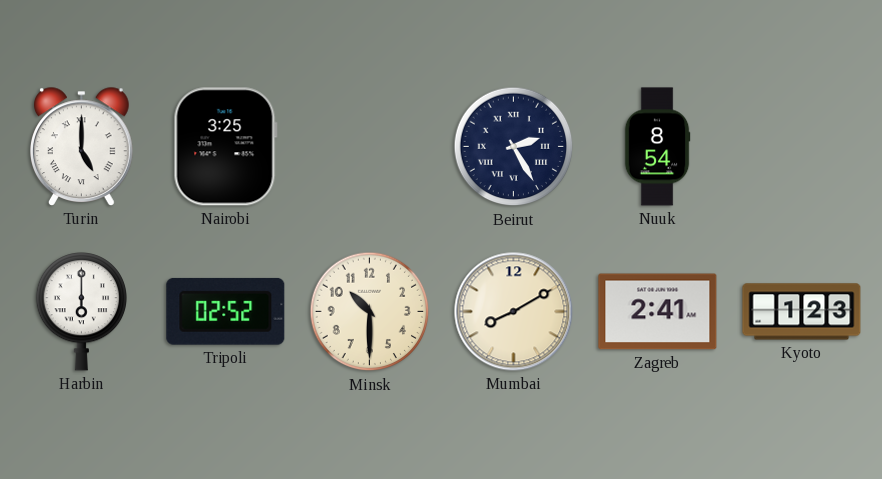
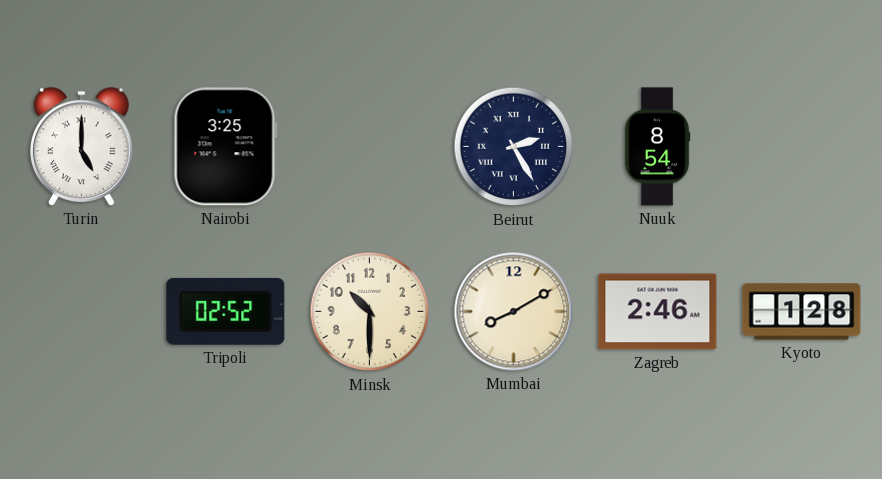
Harbin: 6:00 -> none
Zagreb: 2:41 -> 2:46
Kyoto: 1:23 -> 1:28
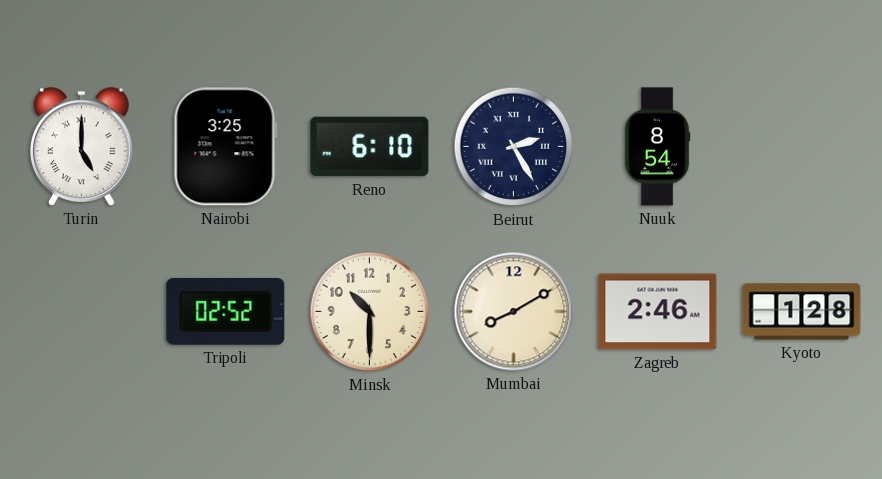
Reno: none -> 6:10
